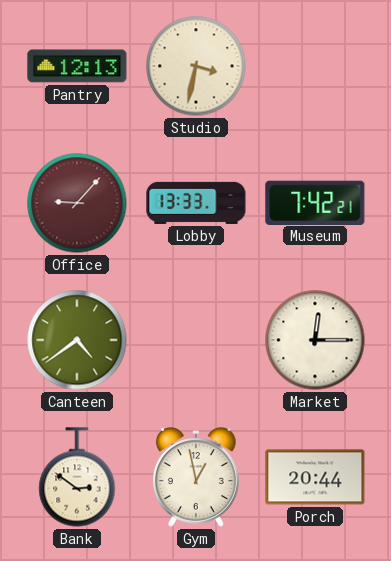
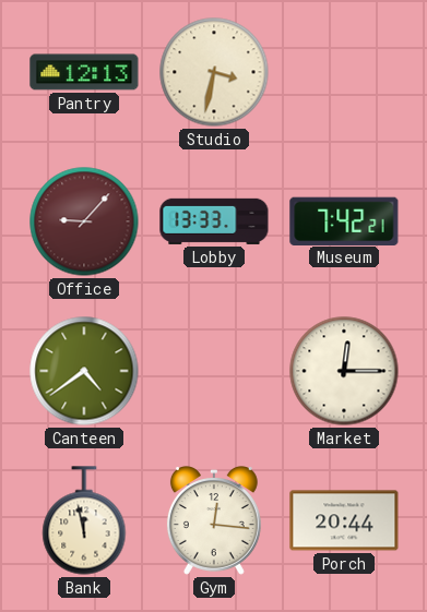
Bank: 2:51 -> 11:58
Gym: 12:58 -> 12:16
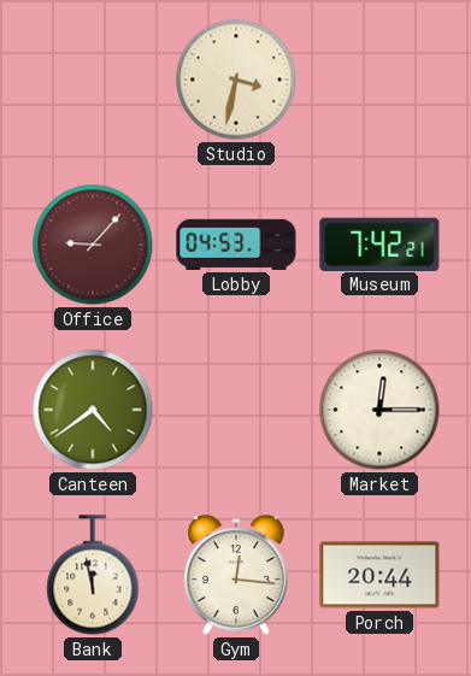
Pantry: 12:13 -> none
Lobby: 13:33 -> 04:53
